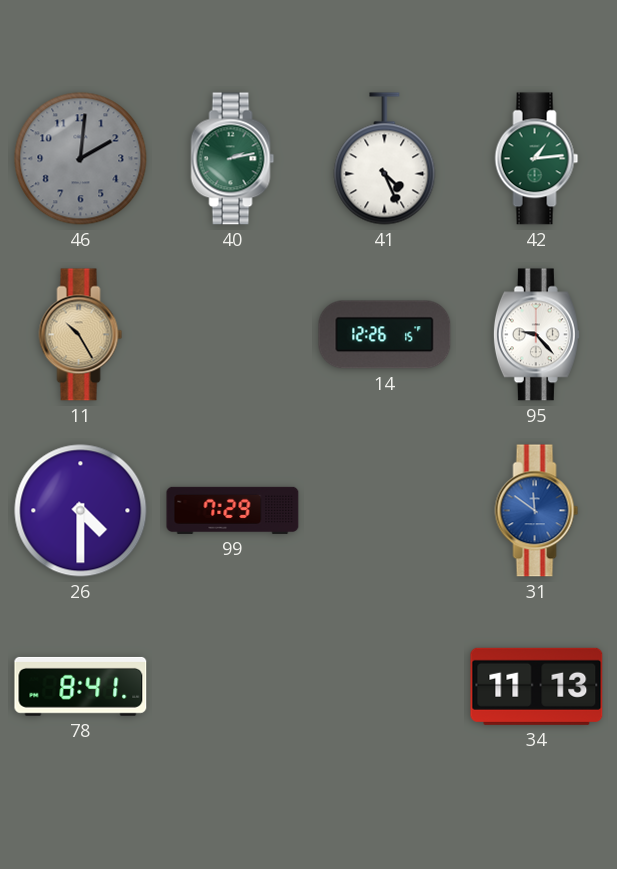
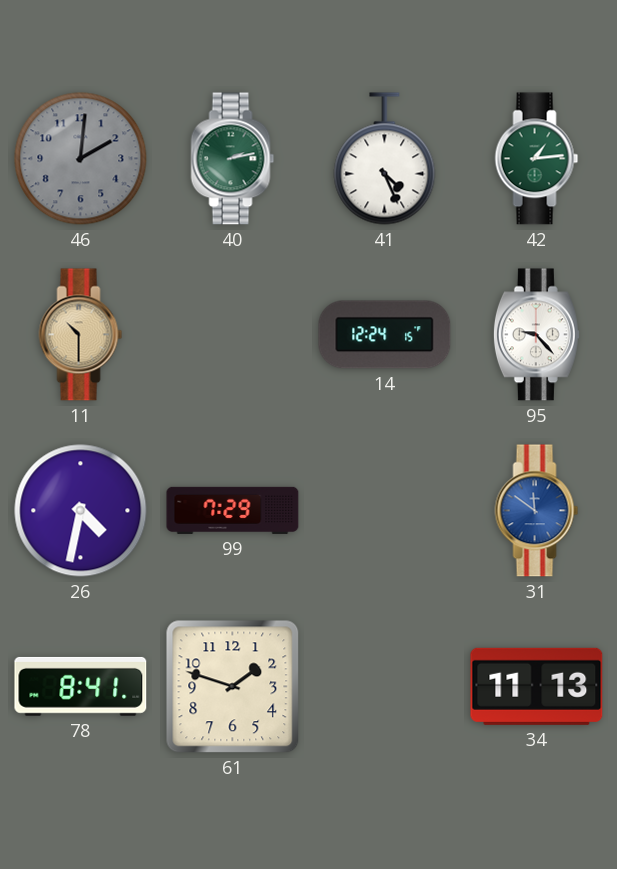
11: 10:25 -> 10:30
14: 12:26 -> 12:24
26: 4:30 -> 4:32
61: none -> 1:48
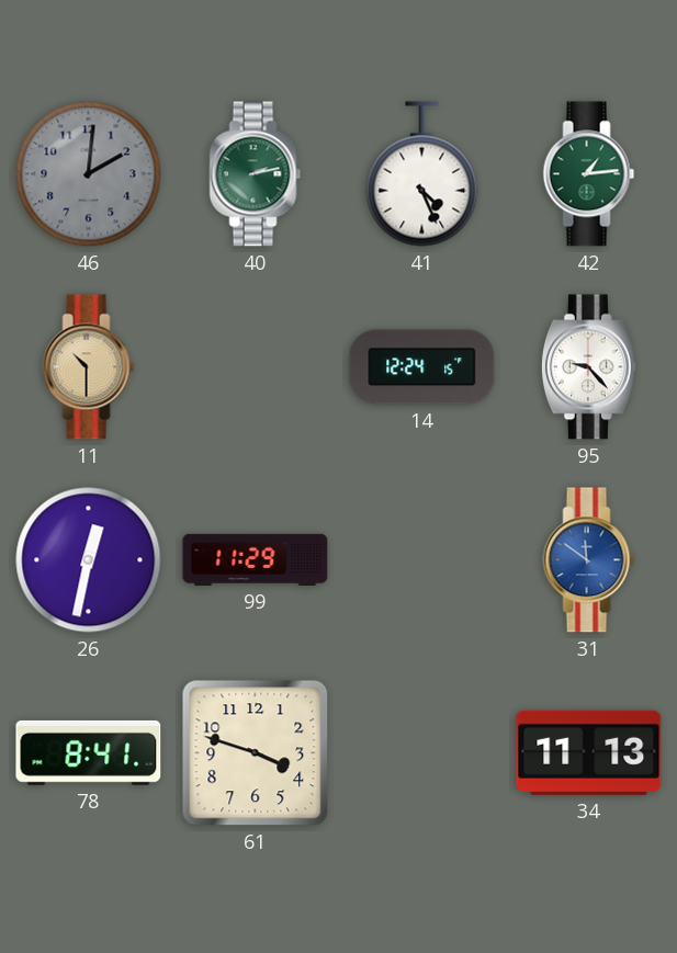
26: 4:32 -> 12:32
99: 7:29 -> 11:29
61: 1:48 -> 3:48
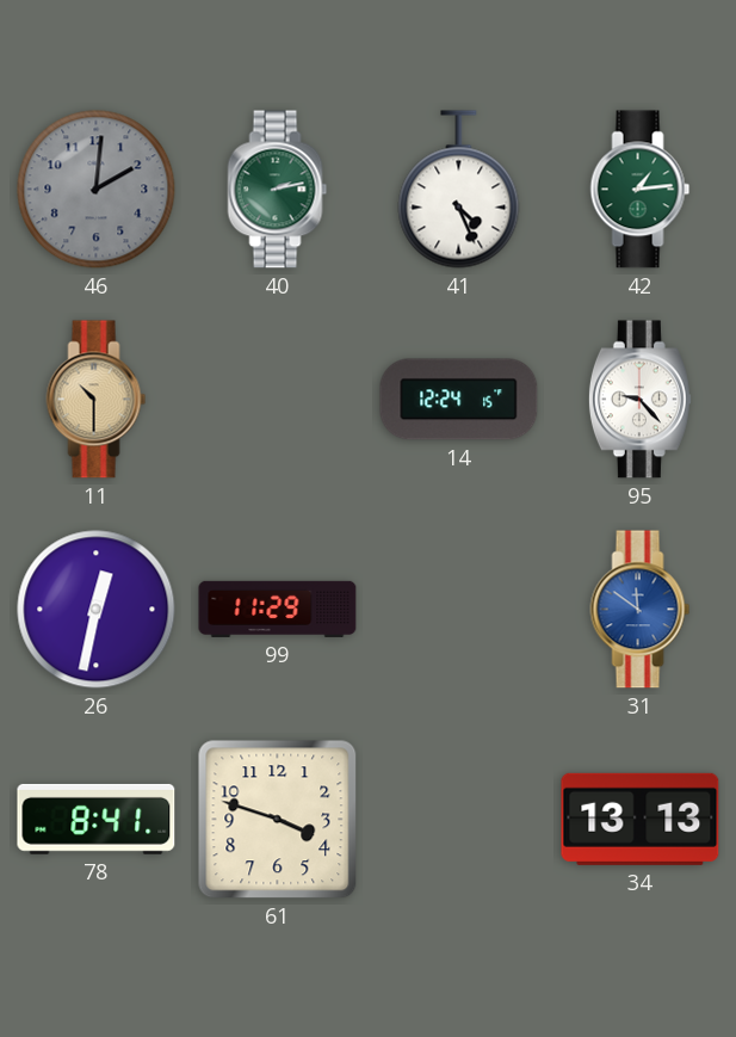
34: 11:13 -> 13:13
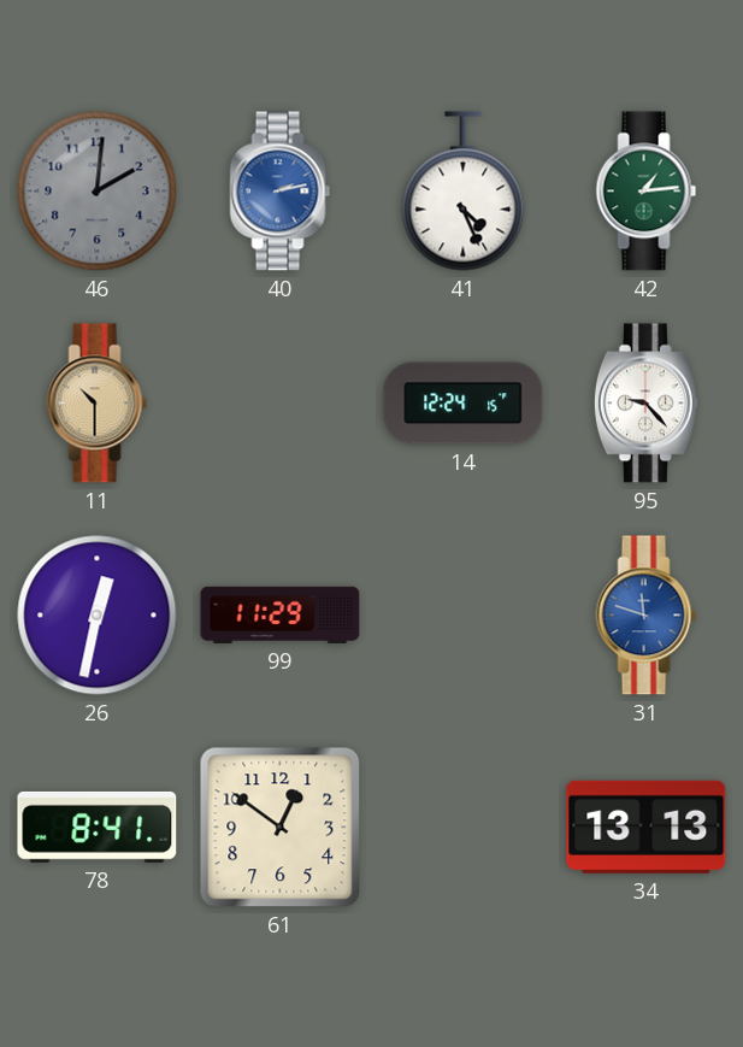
40 dial: green -> blue
31: 11:51 -> 11:48
61: 3:48 -> 12:51
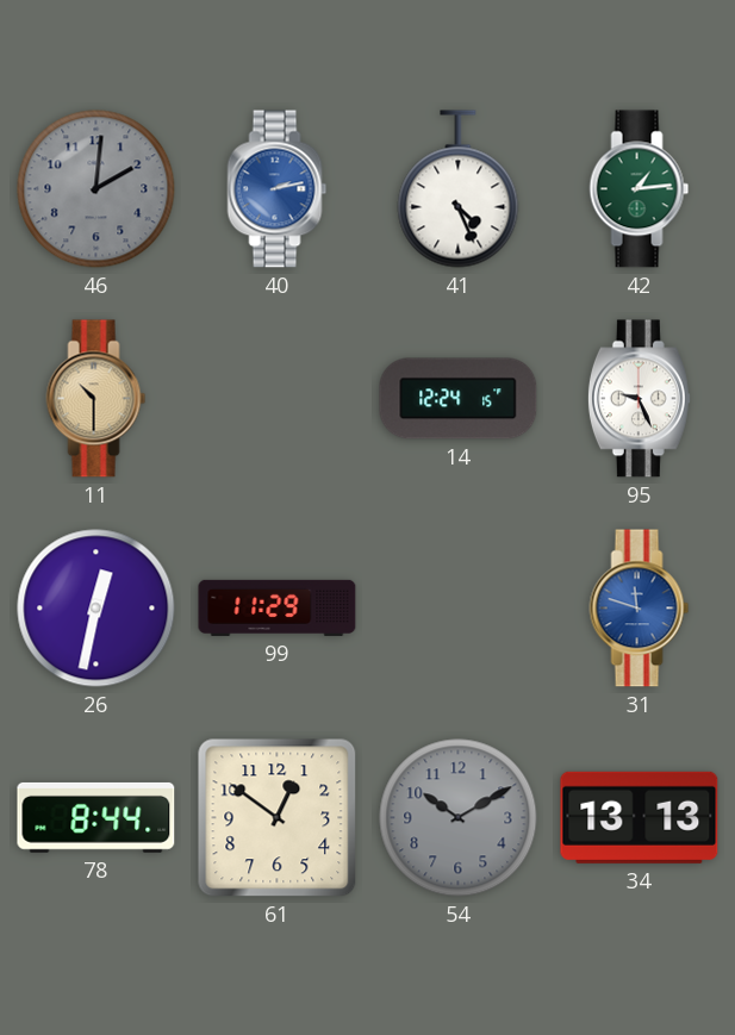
95: 9:23 -> 9:26
78: 8:41 -> 8:44
54: none -> 10:10
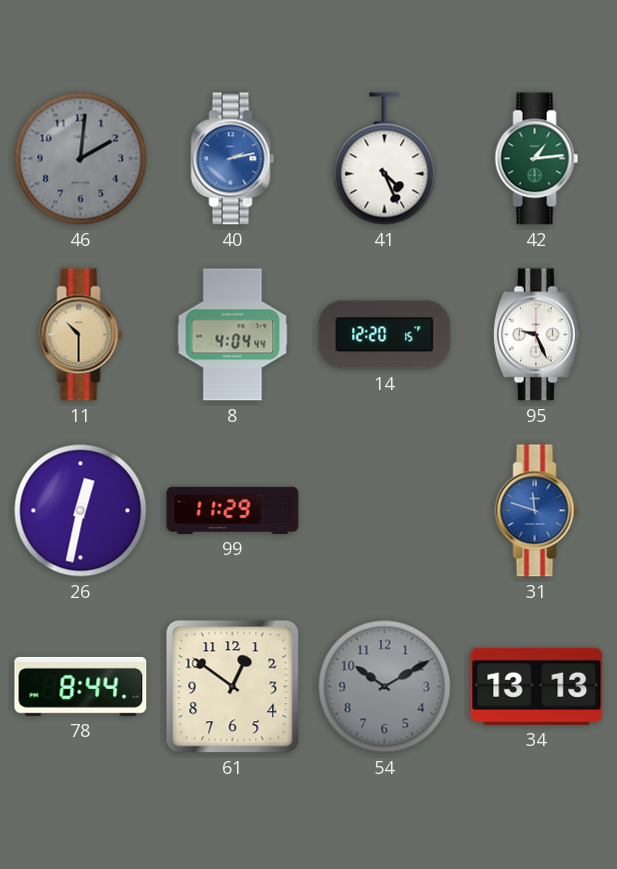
8: none -> 4:04
14: 12:24 -> 12:20
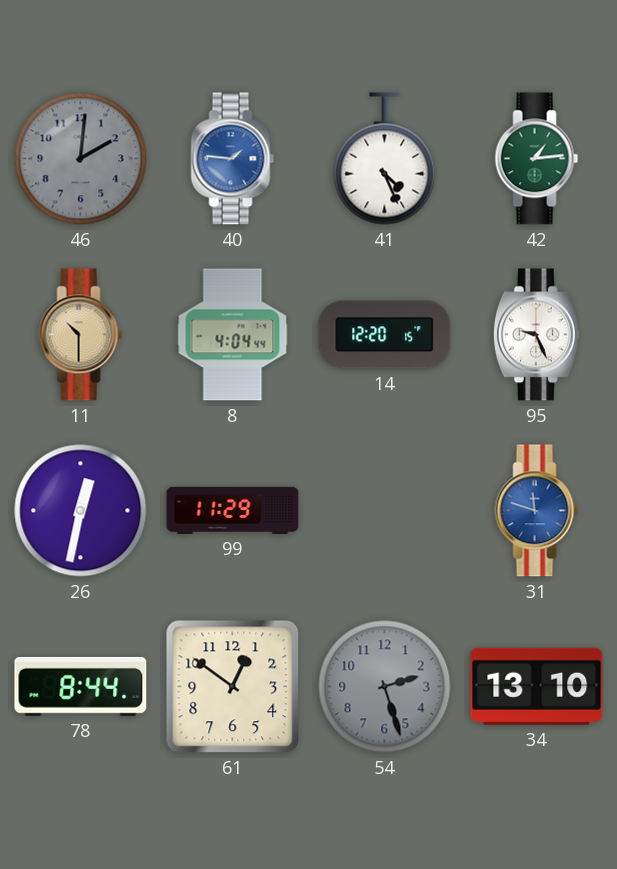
40: 2:13 -> 1:46
54: 10:10 -> 2:27
34: 13:13 -> 13:10
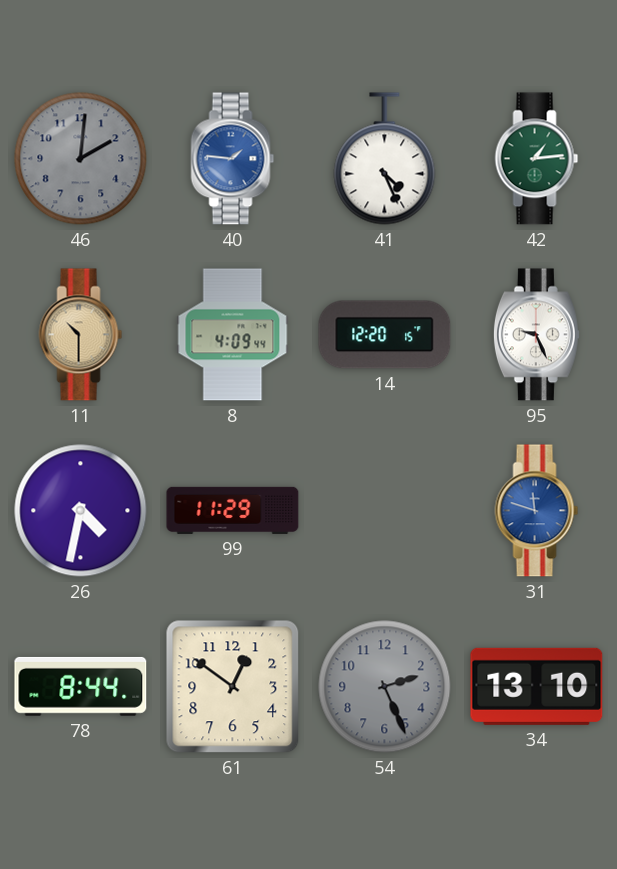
8: 4:04 -> 4:09
26: 12:32 -> 4:32
54: 2:27 -> 2:26
